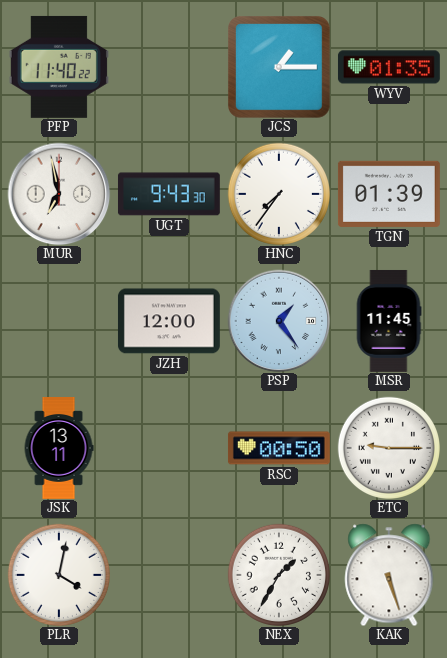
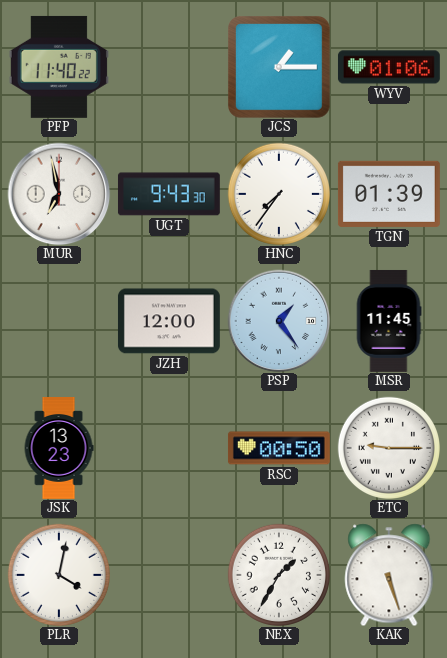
WYV: 01:35 -> 01:06
JSK: 13:11 -> 13:23
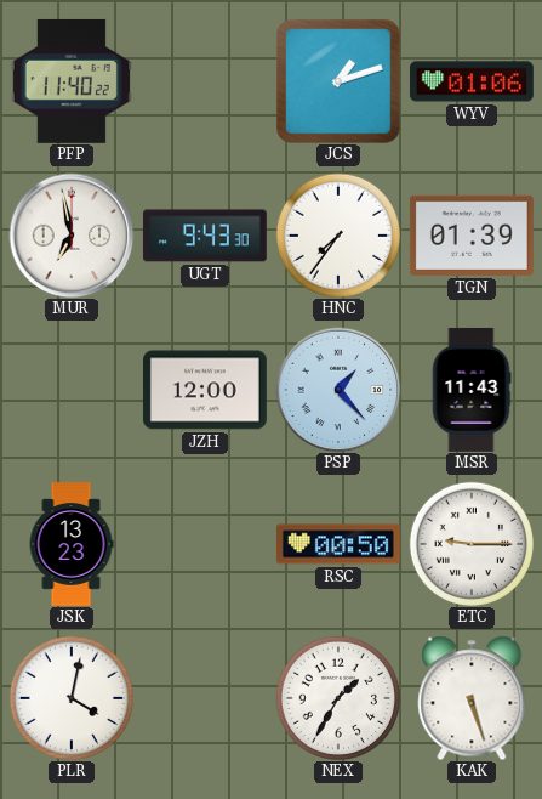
JCS: 1:15 -> 1:12
PSP: 1:24 -> 1:23
MSR: 11:45 -> 11:43
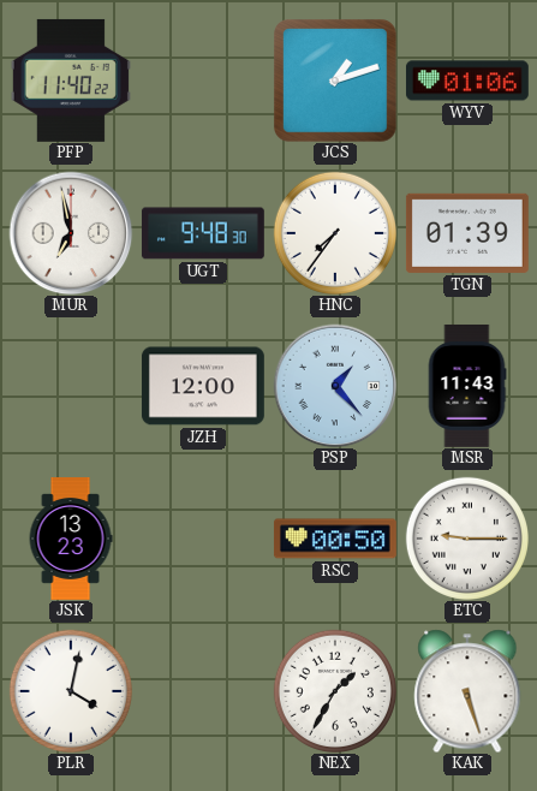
UGT: 9:43 -> 9:48
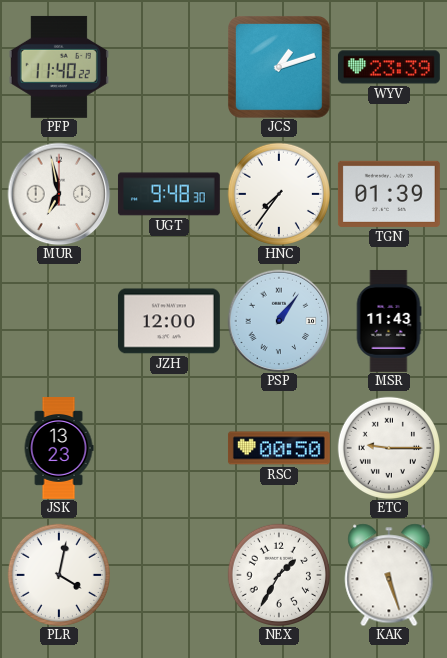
WYV: 01:06 -> 23:39
PSP: 1:23 -> 1:06
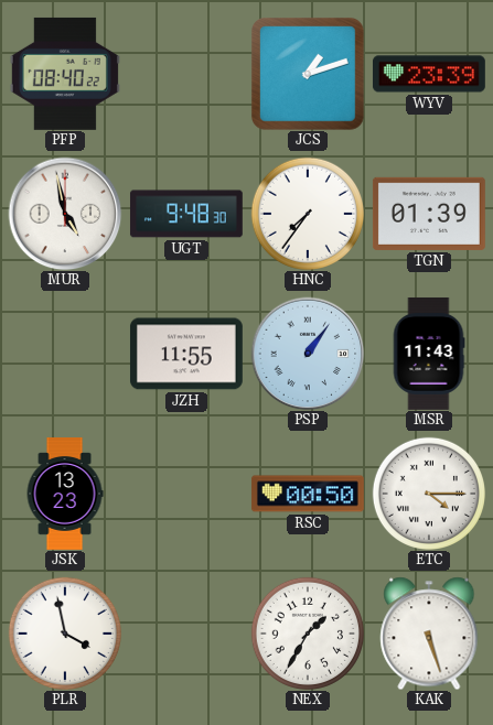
PFP: 11:40 -> 08:40
MUR: 6:58 -> 4:58
JZH: 12:00 -> 11:55
ETC: 9:15 -> 4:15
PLR: 4:02 -> 3:58
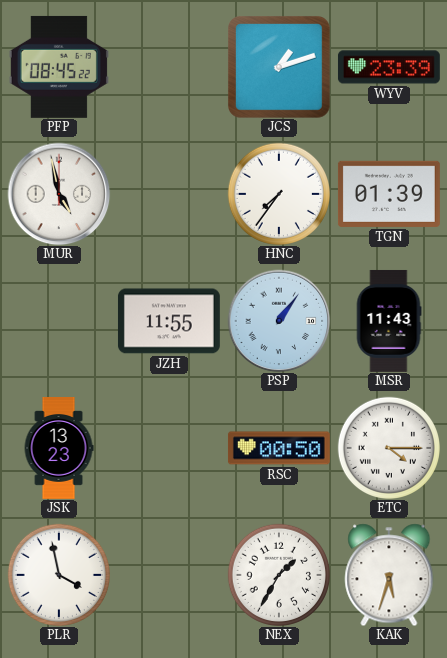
PFP: 08:40 -> 08:45
UGT: 9:48 -> none
KAK: 5:27 -> 5:33
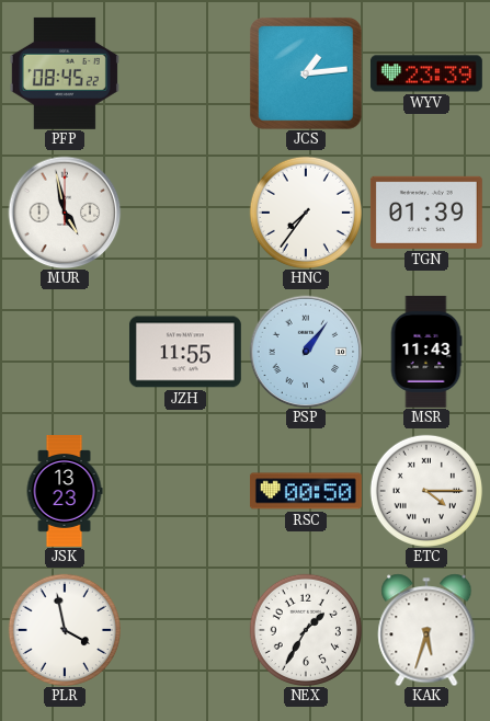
JCS: 1:12 -> 1:14
